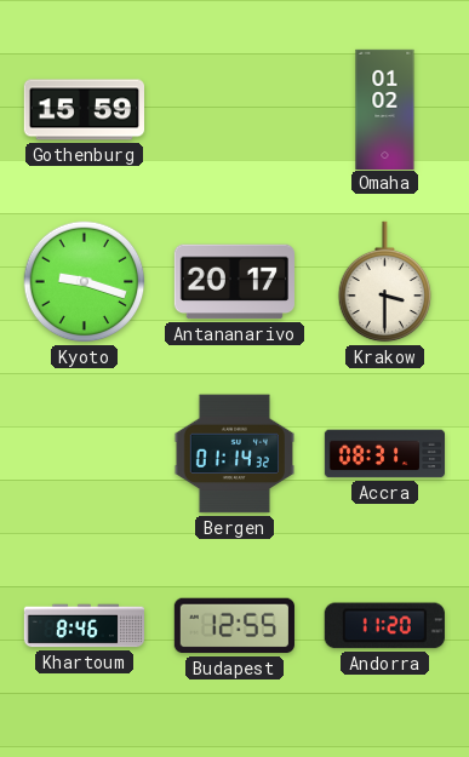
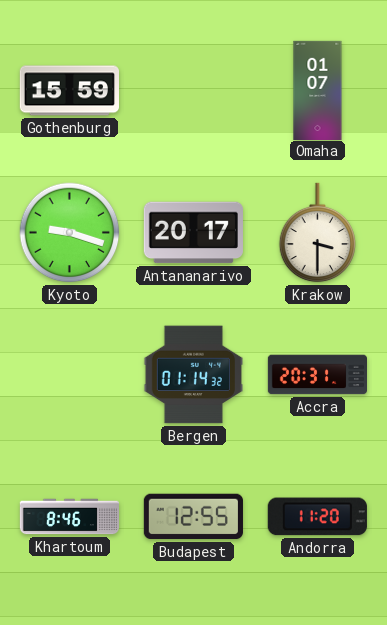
Omaha: 01:02 -> 01:07
Accra: 08:31 -> 20:31
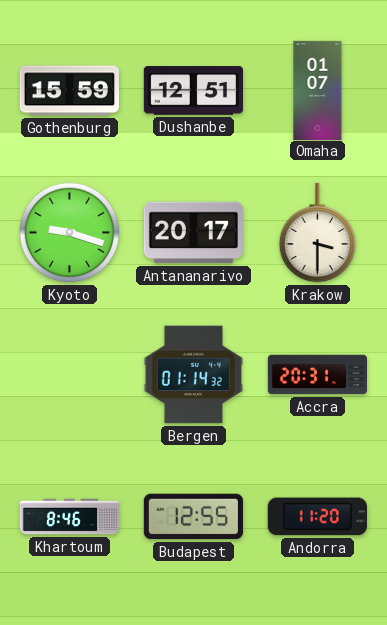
Dushanbe: none -> 12:51
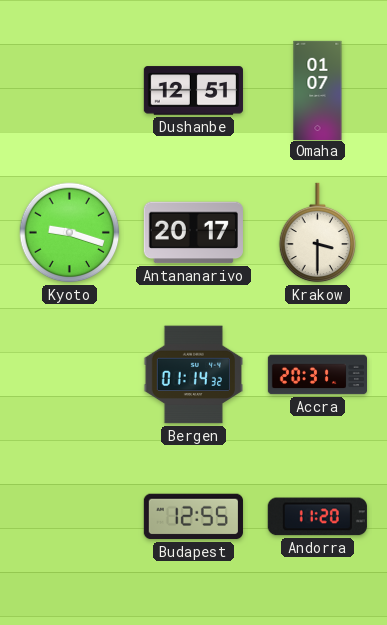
Gothenburg: 15:59 -> none
Khartoum: 8:46 -> none
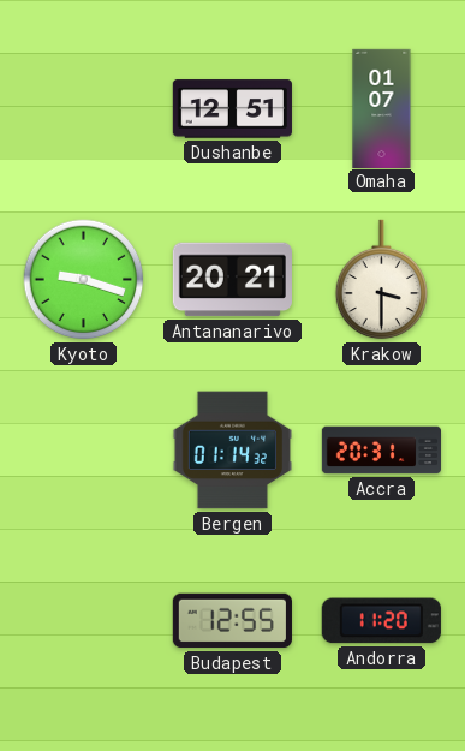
Antananarivo: 20:17 -> 20:21
